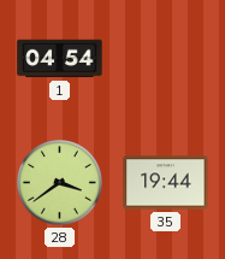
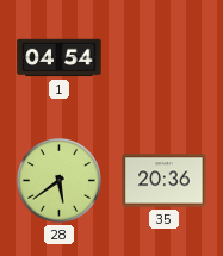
28: 3:39 -> 5:39
35: 19:44 -> 20:36
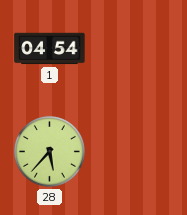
28: 5:39 -> 5:37
35: 20:36 -> none
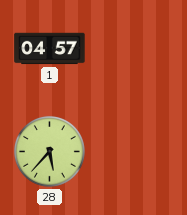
1: 04:54 -> 04:57
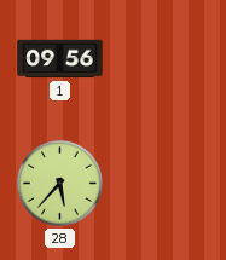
1: 04:57 -> 09:56
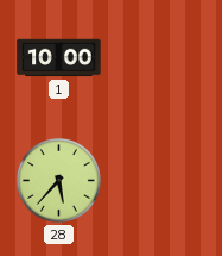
1: 09:56 -> 10:00
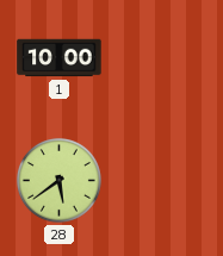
28: 5:37 -> 5:39
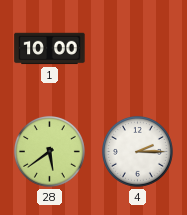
4: none -> 2:15
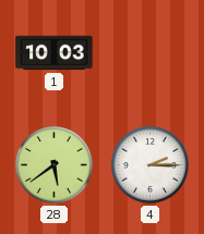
1: 10:00 -> 10:03
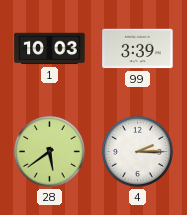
99: none -> 3:39
